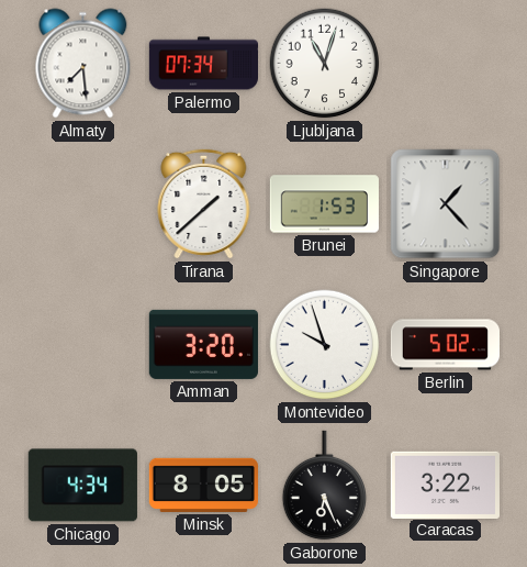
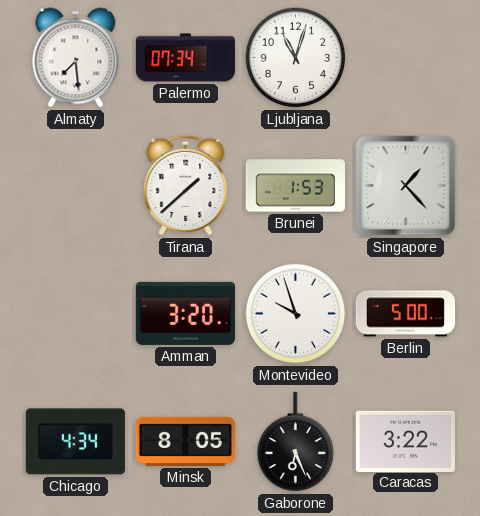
Berlin: 5:02 -> 5:00
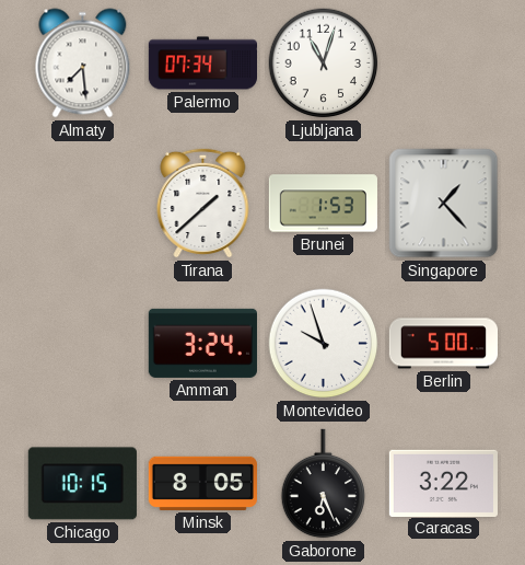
Amman: 3:20 -> 3:24
Chicago: 4:34 -> 10:15
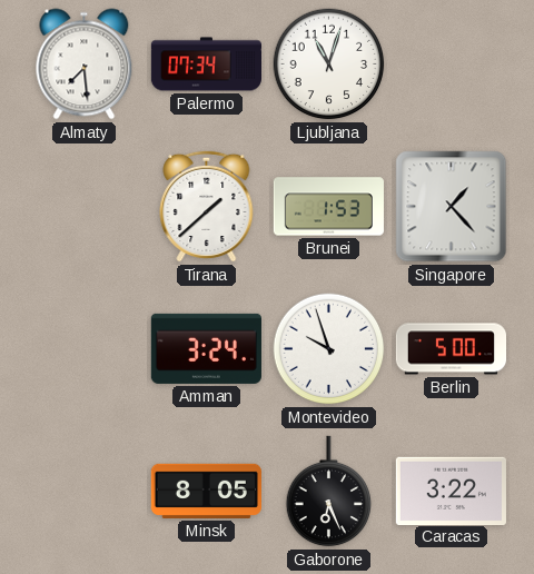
Chicago: 10:15 -> none
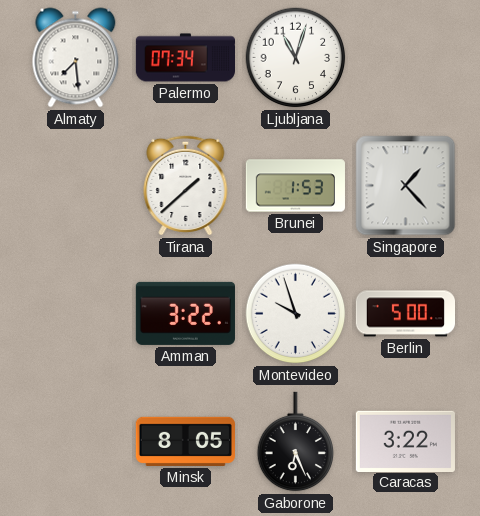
Amman: 3:24 -> 3:22
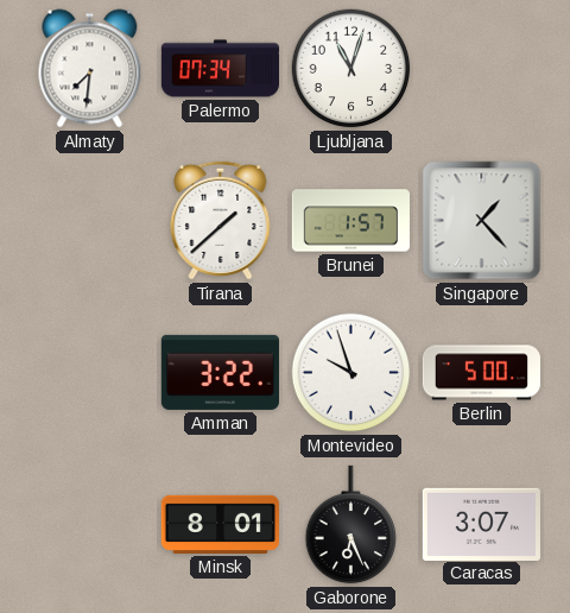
Almaty: 7:29 -> 7:31
Brunei: 1:53 -> 1:57
Minsk: 8:05 -> 8:01
Caracas: 3:22 -> 3:07
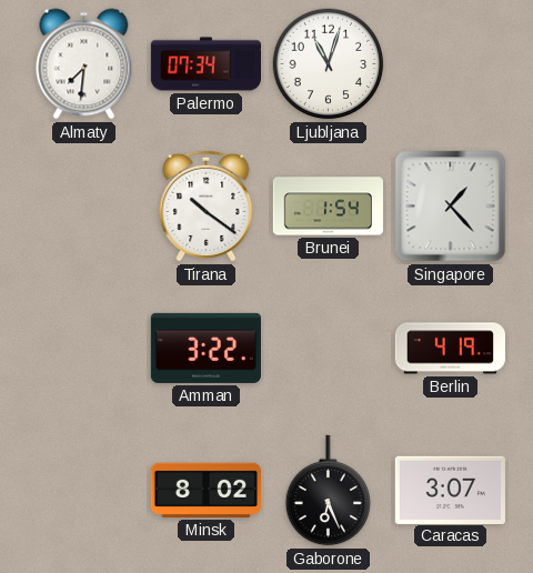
Tirana: 1:38 -> 10:21
Brunei: 1:57 -> 1:54
Montevideo: 9:57 -> none
Berlin: 5:00 -> 4:19
Minsk: 8:01 -> 8:02
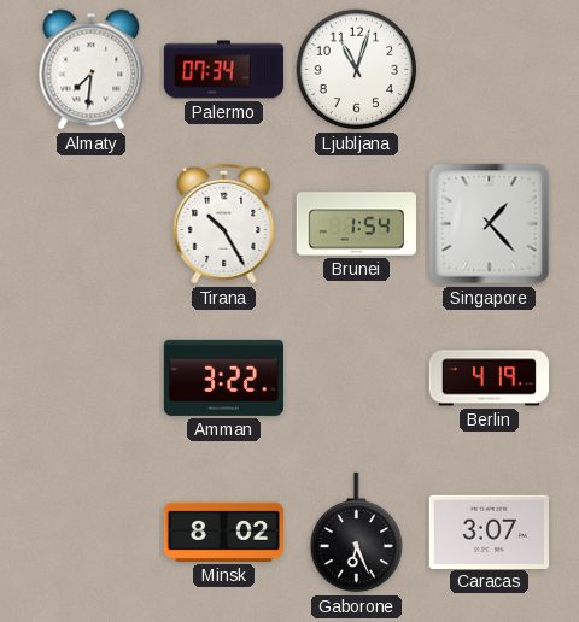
Tirana: 10:21 -> 10:25
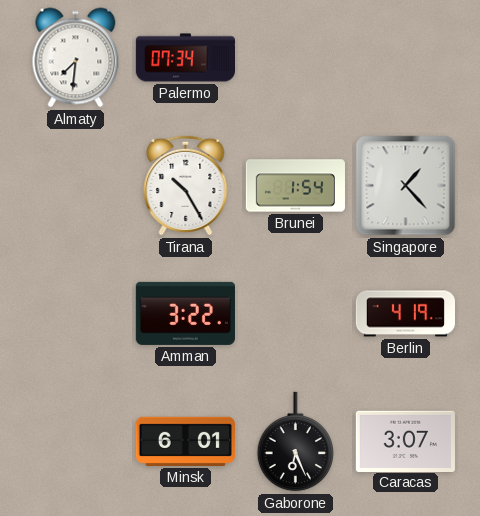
Ljubljana: 11:03 -> none
Minsk: 8:02 -> 6:01
